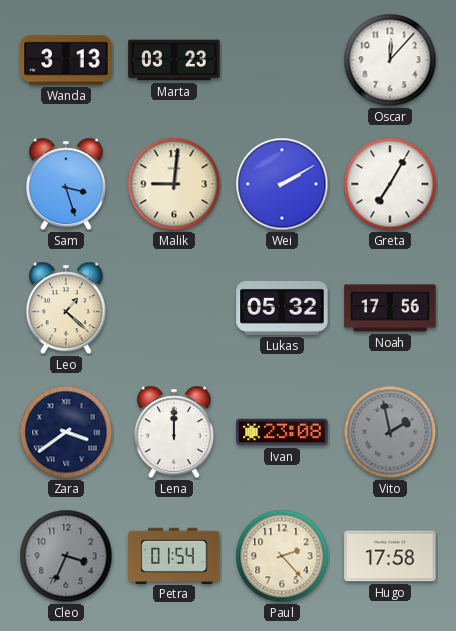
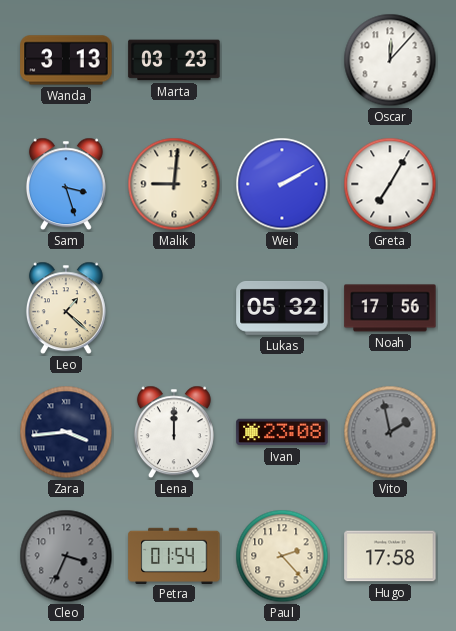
Zara: 3:39 -> 3:44
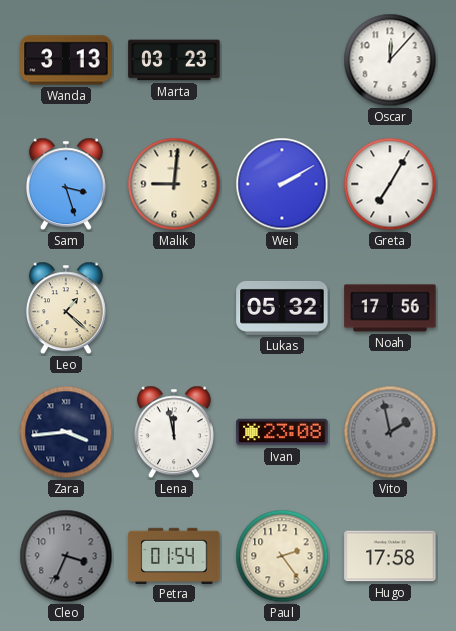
Lena: 12:00 -> 11:58
Paul: 2:23 -> 2:24
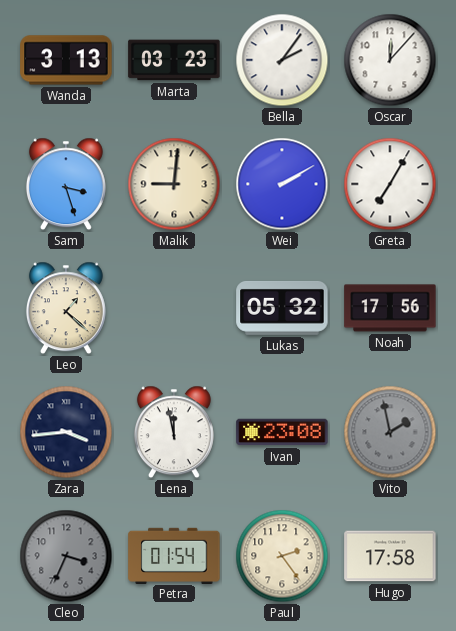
Bella: none -> 2:06
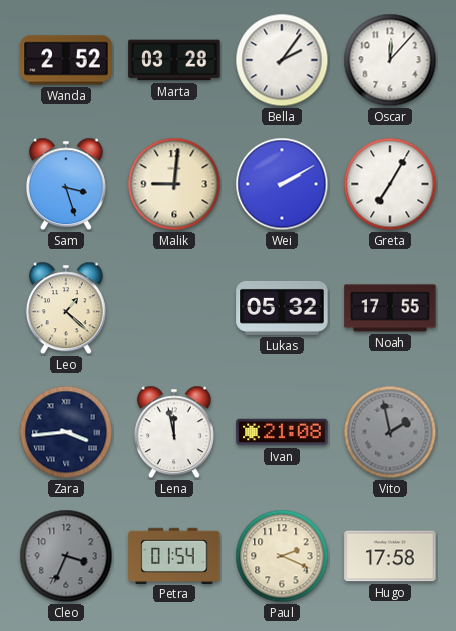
Wanda: 3:13 -> 2:52
Marta: 03:23 -> 03:28
Noah: 17:56 -> 17:55
Ivan: 23:08 -> 21:08
Paul: 2:24 -> 2:19
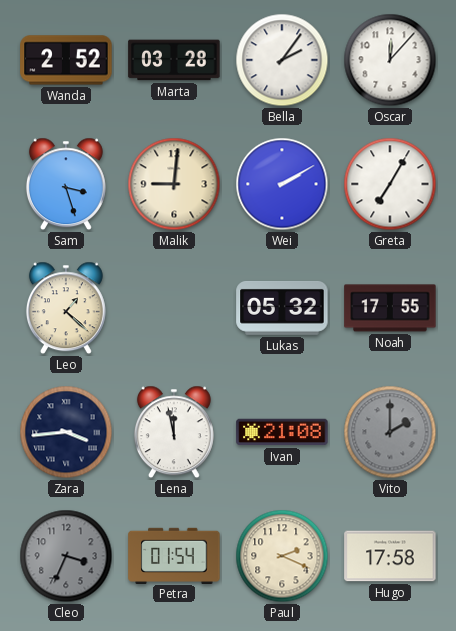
Vito: 1:58 -> 2:00
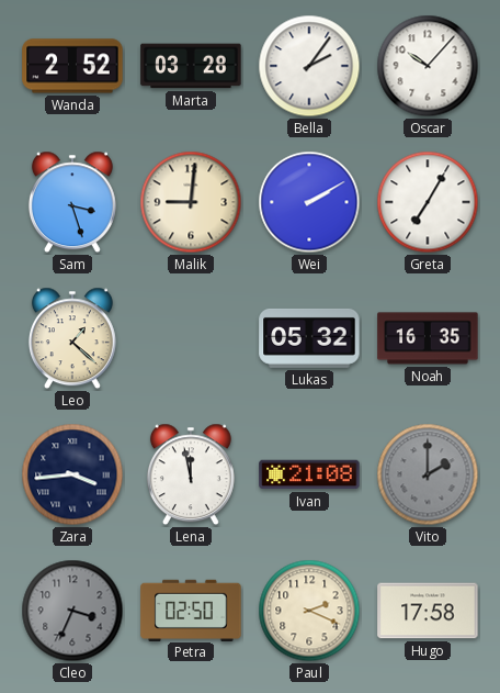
Oscar: 12:07 -> 10:07
Noah: 17:55 -> 16:35
Petra: 01:54 -> 02:50
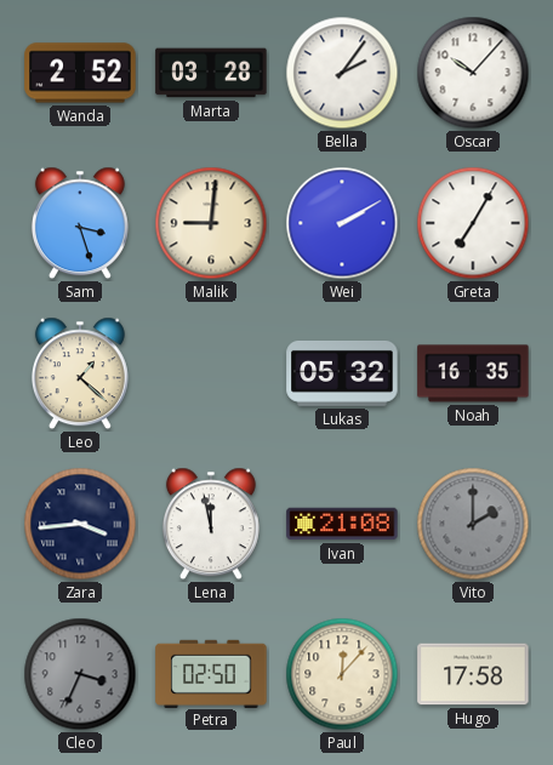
Paul: 2:19 -> 12:07
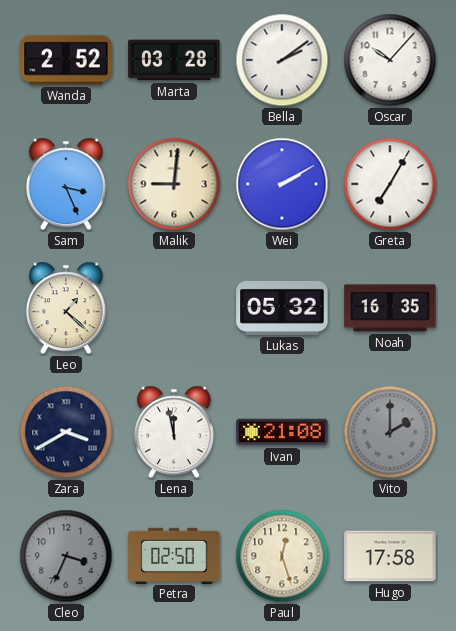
Bella: 2:06 -> 2:09
Sam: 3:27 -> 3:26
Zara: 3:44 -> 3:40
Paul: 12:07 -> 12:27
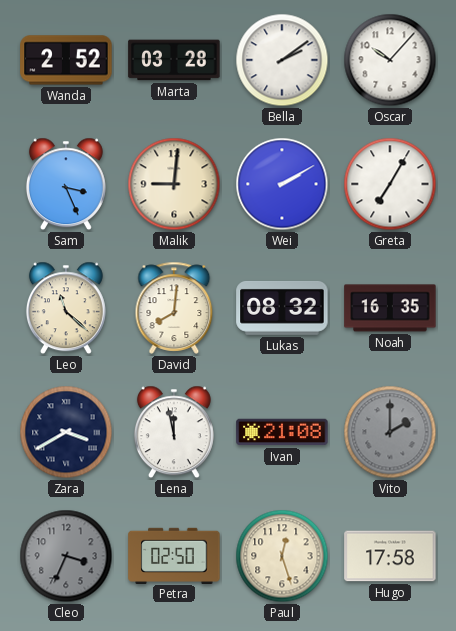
Leo: 1:22 -> 11:22
David: none -> 8:01
Lukas: 05:32 -> 08:32
